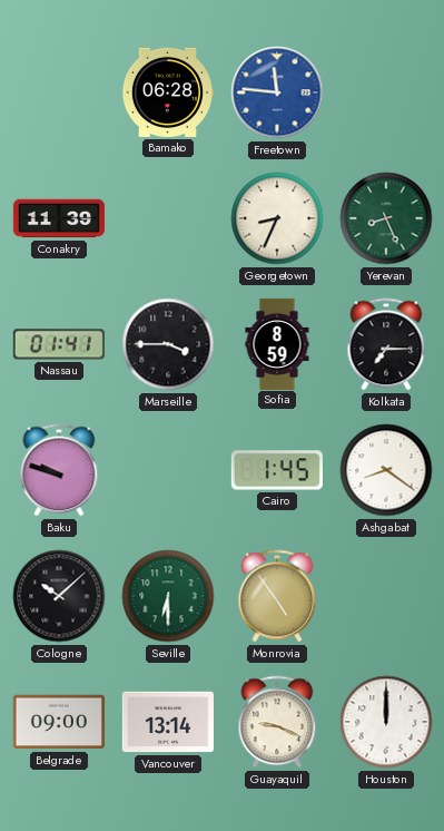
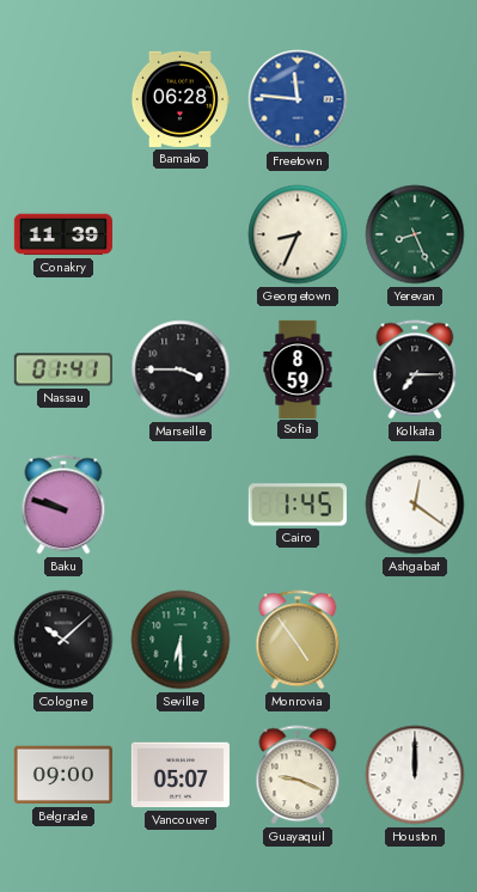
Ashgabat: 8:21 -> 12:21
Vancouver: 13:14 -> 05:07
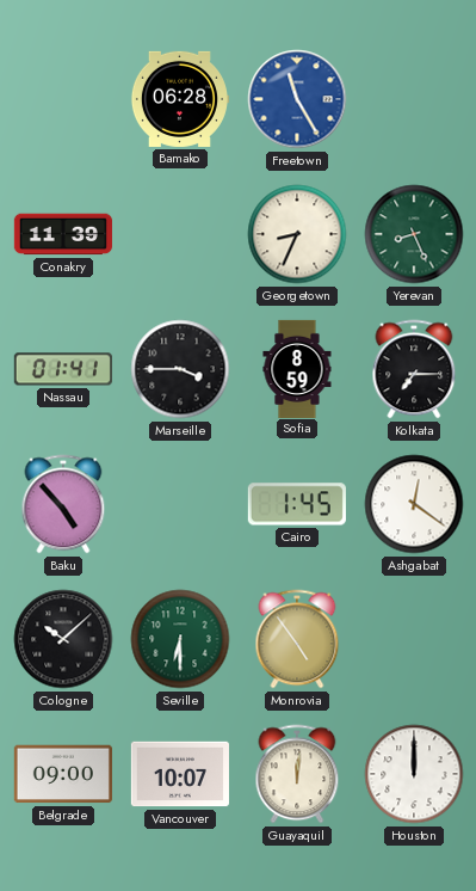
Freetown: 11:46 -> 11:25
Baku: 9:48 -> 4:53
Vancouver: 05:07 -> 10:07
Guayaquil: 9:19 -> 12:01
